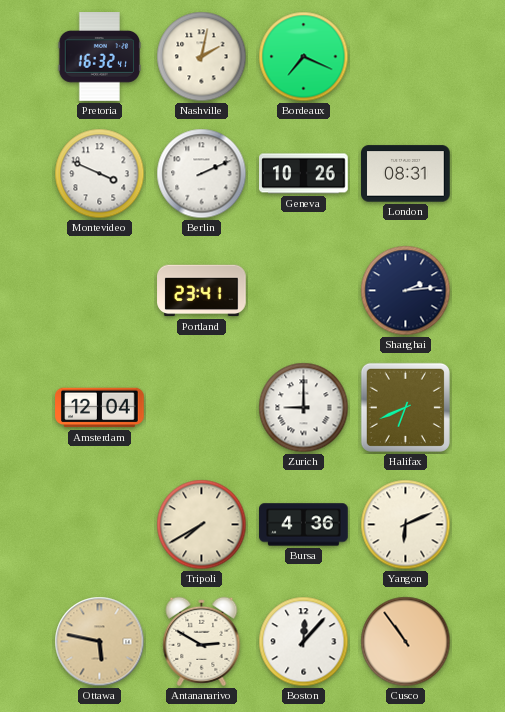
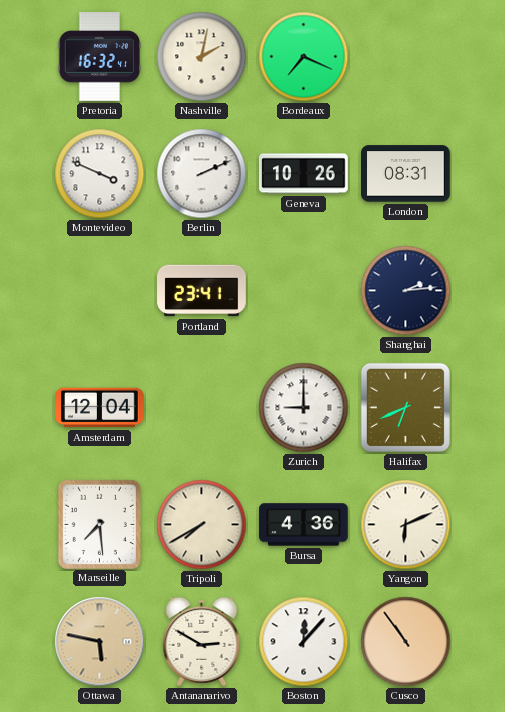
Marseille: none -> 7:29
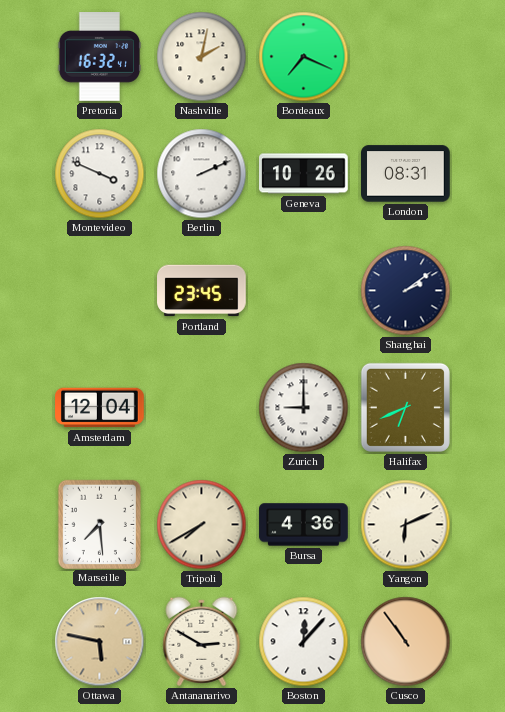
Portland: 23:41 -> 23:45
Shanghai: 2:14 -> 2:09
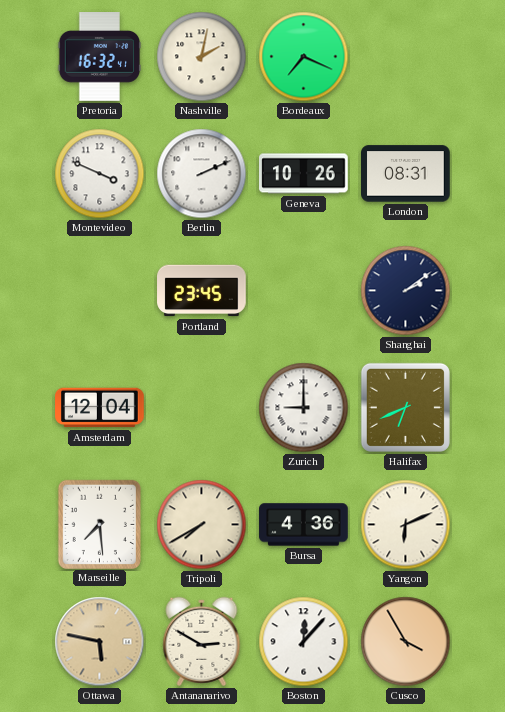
Cusco: 10:54 -> 3:55
